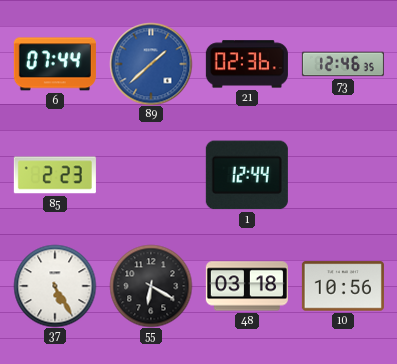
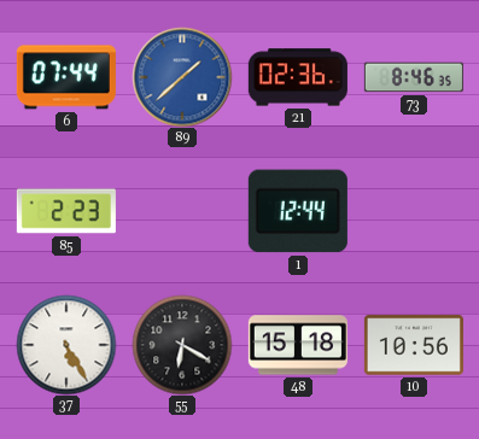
73: 12:46 -> 8:46
48: 03:18 -> 15:18
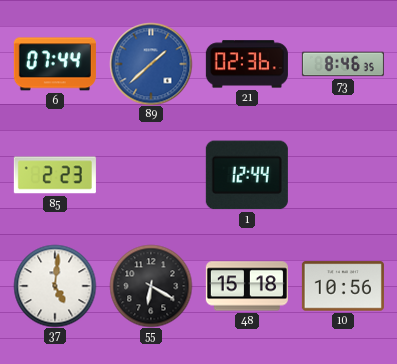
37: 5:25 -> 5:01
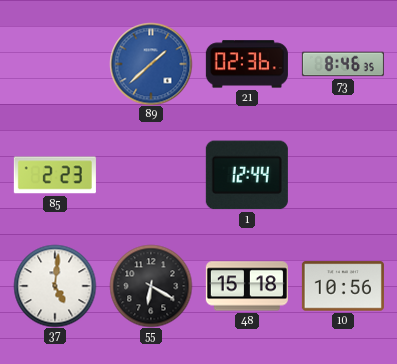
6: 07:44 -> none
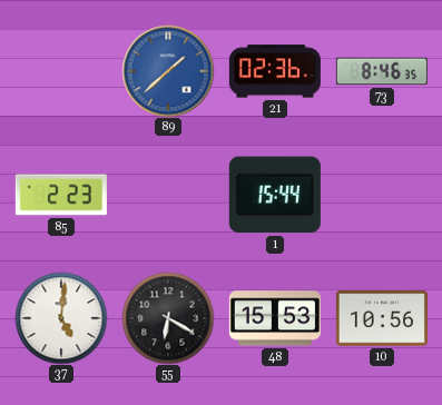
1: 12:44 -> 15:44
48: 15:18 -> 15:53
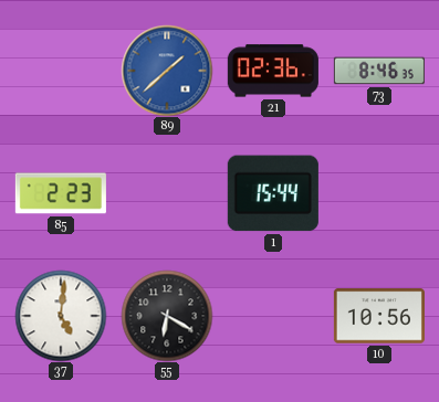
48: 15:53 -> none
